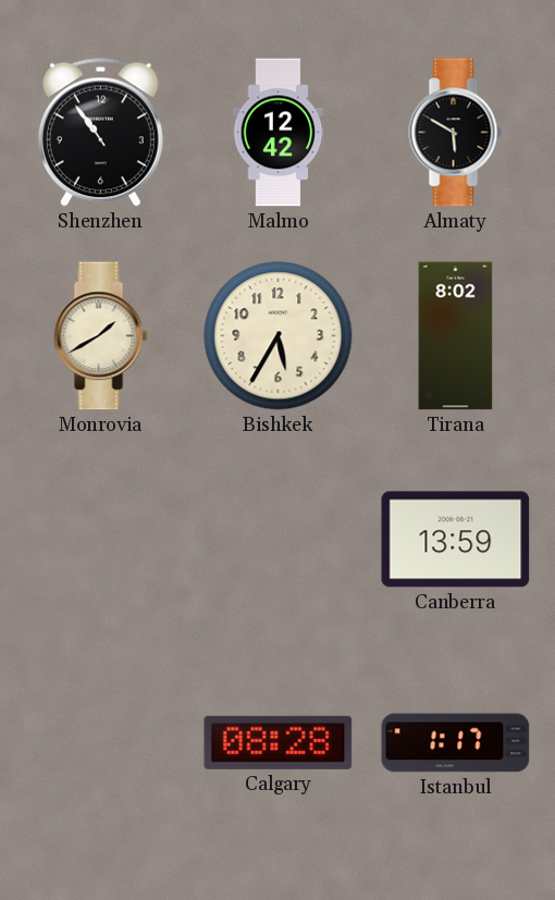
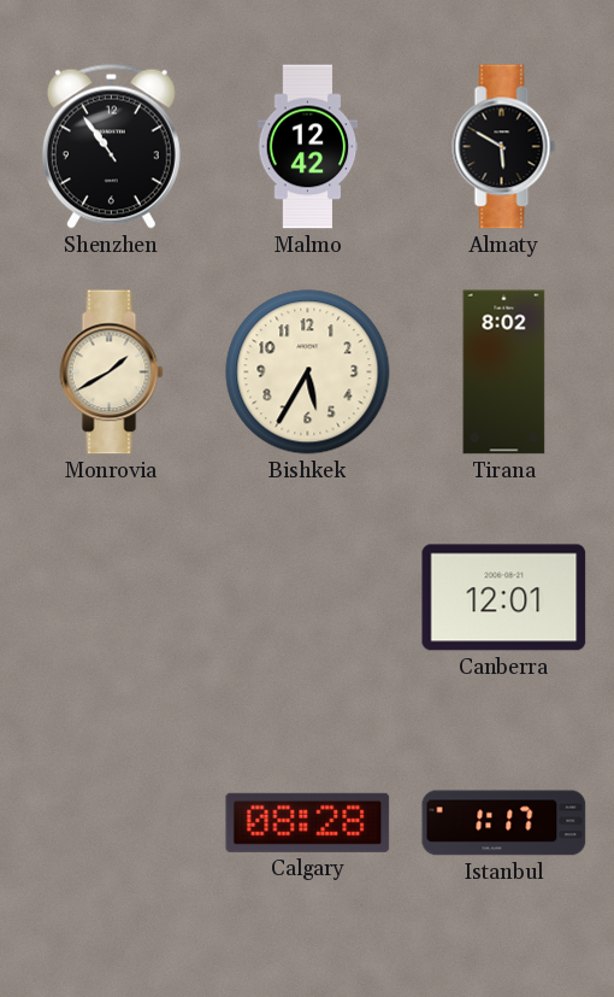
Canberra: 13:59 -> 12:01
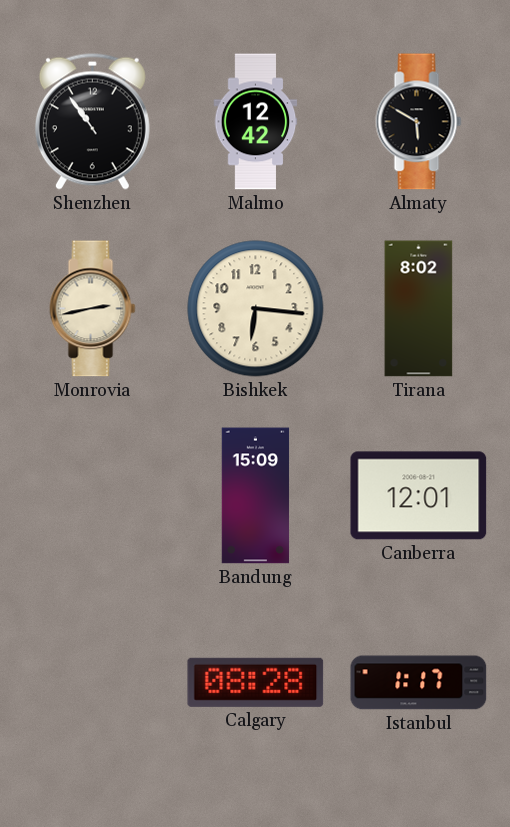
Monrovia: 1:40 -> 2:43
Bishkek: 5:35 -> 6:16
Bandung: none -> 15:09
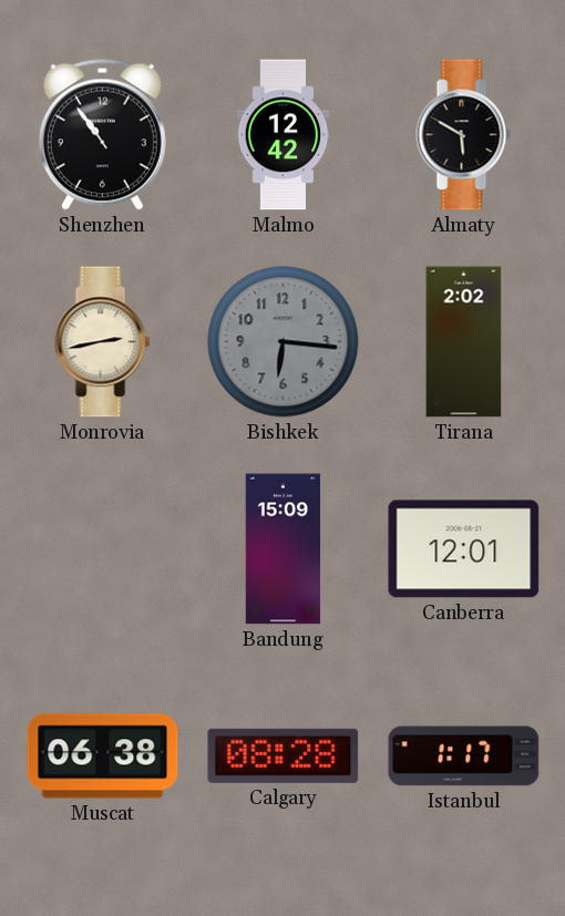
Bishkek dial: cream -> grey
Tirana: 8:02 -> 2:02
Muscat: none -> 06:38
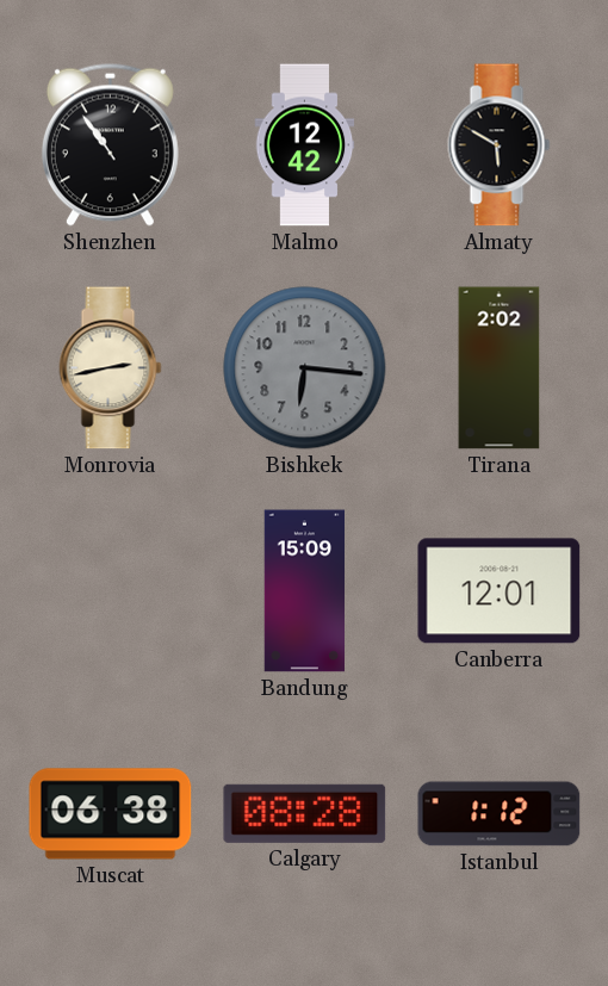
Istanbul: 1:17 -> 1:12
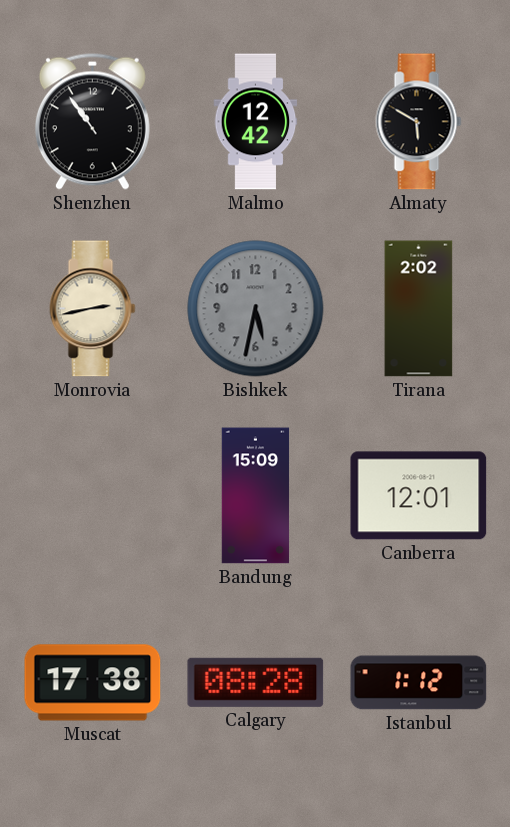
Bishkek: 6:16 -> 5:32
Muscat: 06:38 -> 17:38
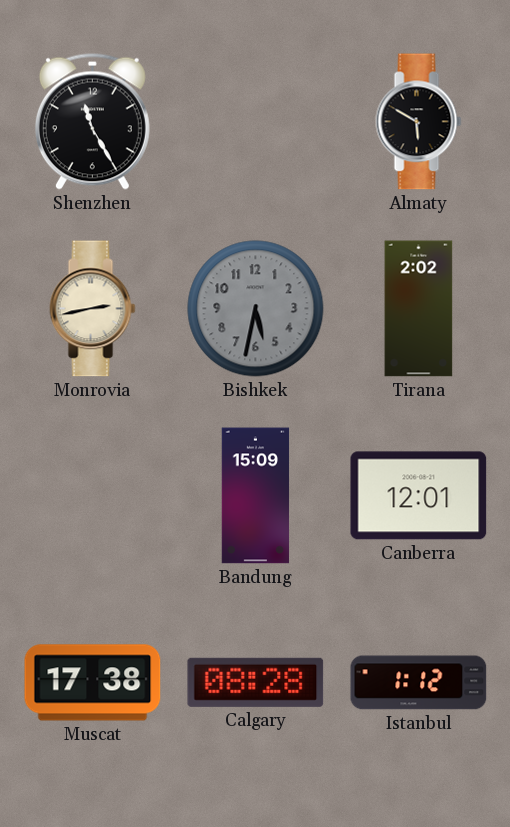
Shenzhen: 10:54 -> 11:25
Malmo: 12:42 -> none
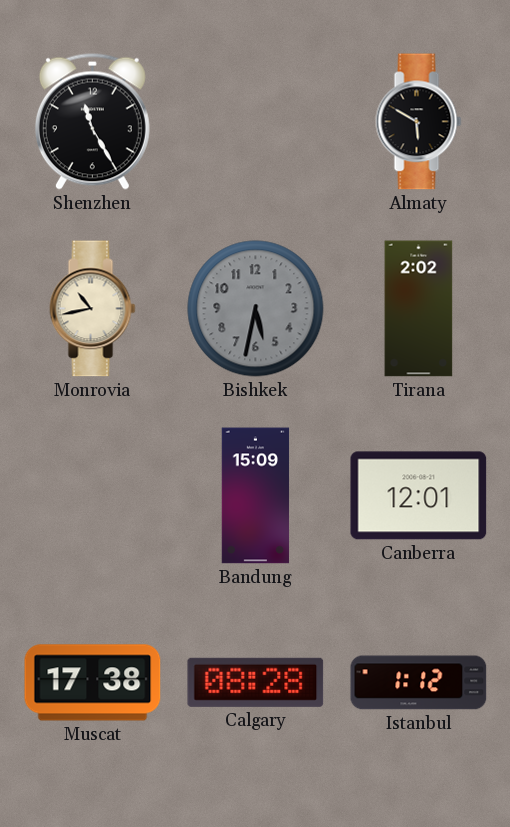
Monrovia: 2:43 -> 10:43
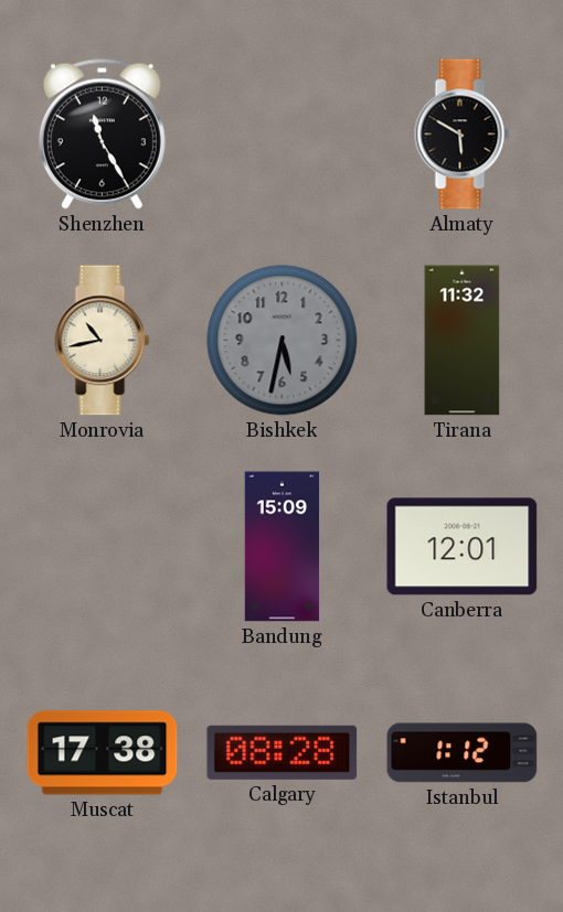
Tirana: 2:02 -> 11:32
